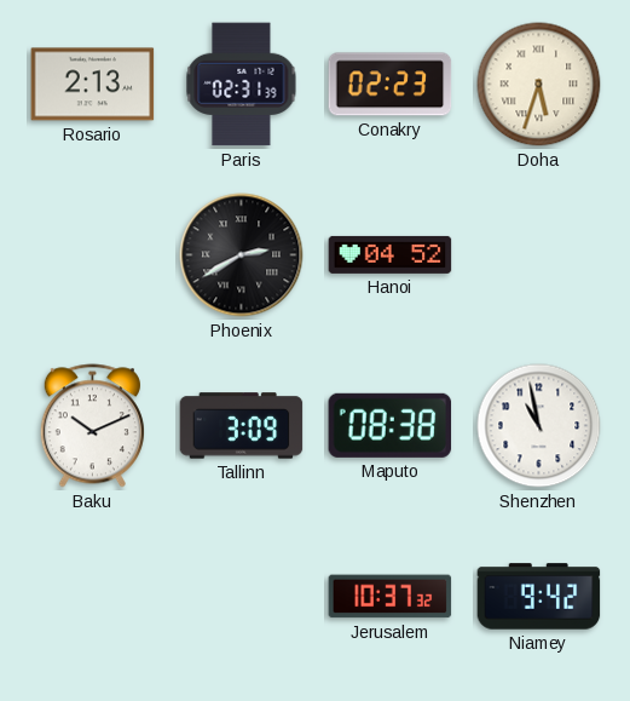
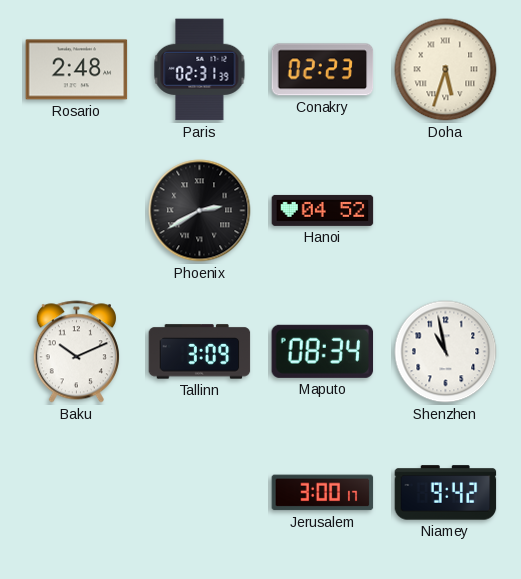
Rosario: 2:13 -> 2:48
Maputo: 08:38 -> 08:34
Jerusalem: 10:37 -> 3:00
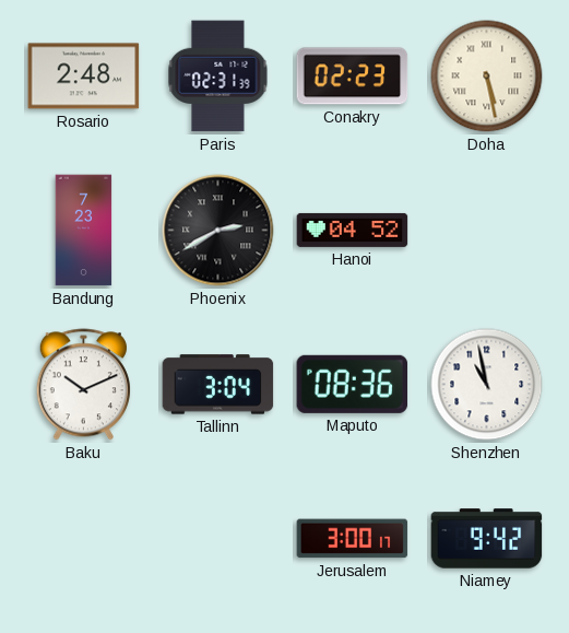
Doha: 5:33 -> 5:28
Bandung: none -> 7:23
Tallinn: 3:09 -> 3:04
Maputo: 08:34 -> 08:36
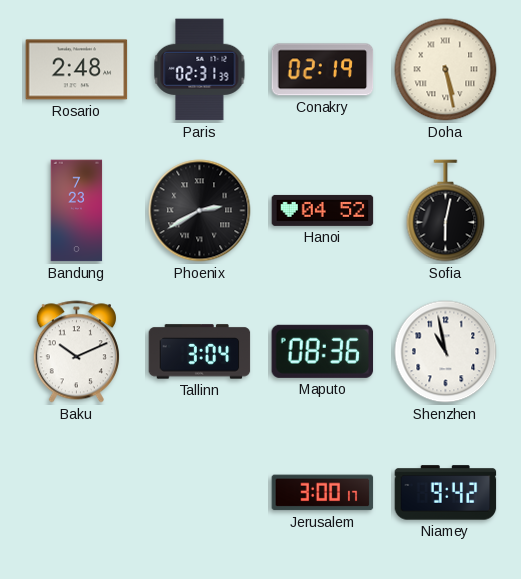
Conakry: 02:23 -> 02:19
Sofia: none -> 6:02
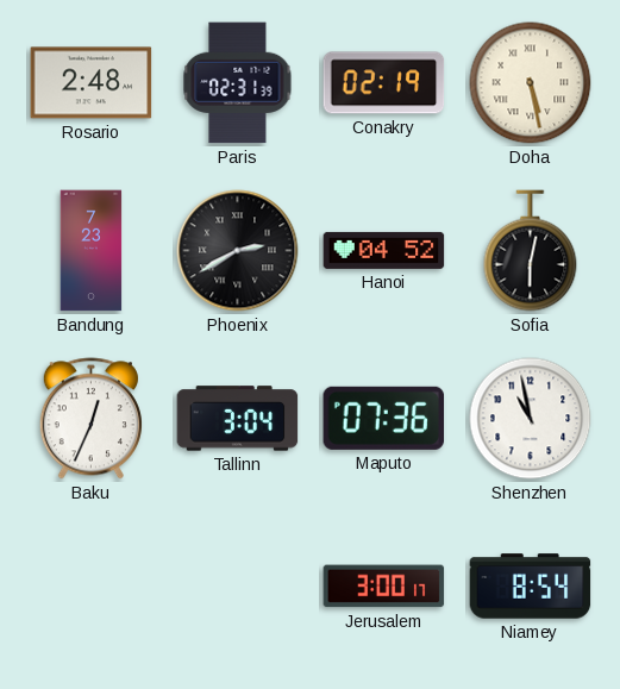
Baku: 10:11 -> 12:34
Maputo: 08:36 -> 07:36
Niamey: 9:42 -> 8:54
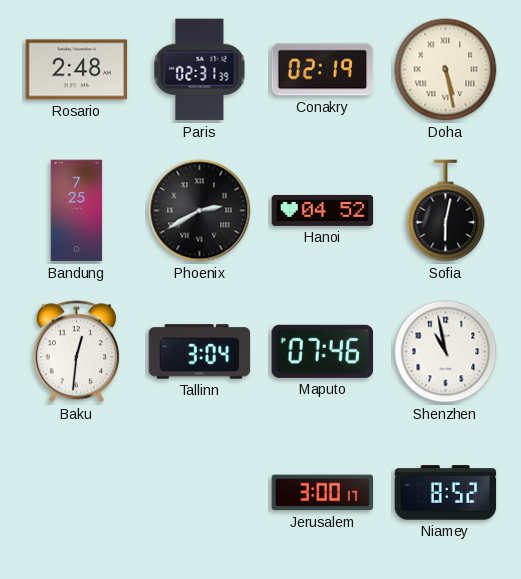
Bandung: 7:23 -> 7:25
Baku: 12:34 -> 12:31
Maputo: 07:36 -> 07:46
Niamey: 8:54 -> 8:52
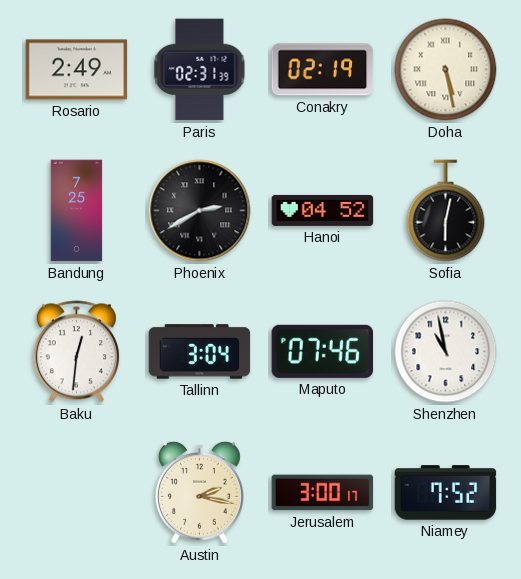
Rosario: 2:48 -> 2:49
Austin: none -> 2:17
Niamey: 8:52 -> 7:52
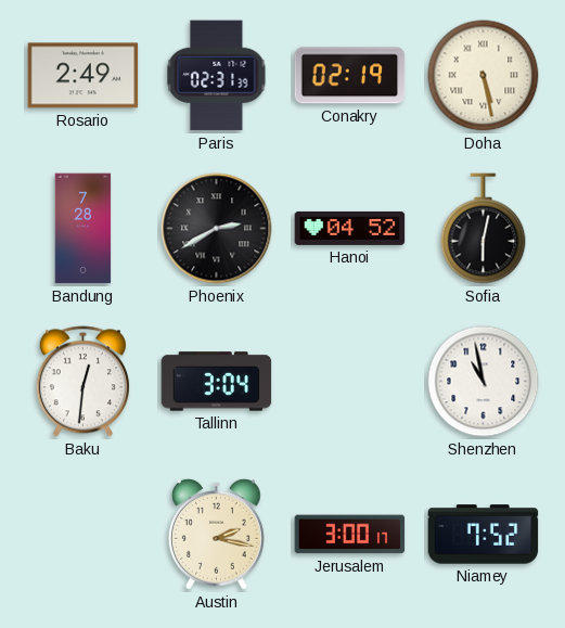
Bandung: 7:25 -> 7:28
Maputo: 07:46 -> none
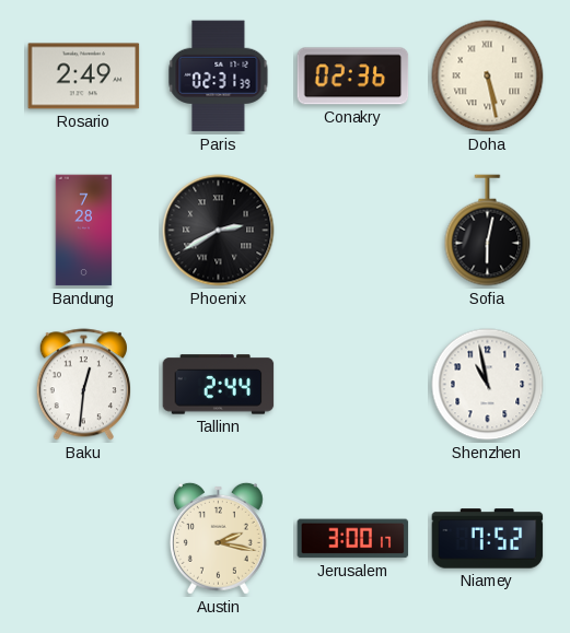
Conakry: 02:19 -> 02:36
Hanoi: 04:52 -> none
Tallinn: 3:04 -> 2:44
